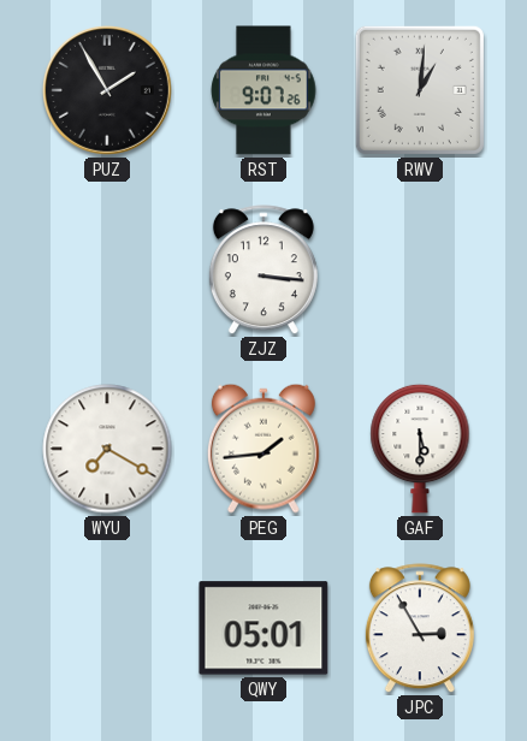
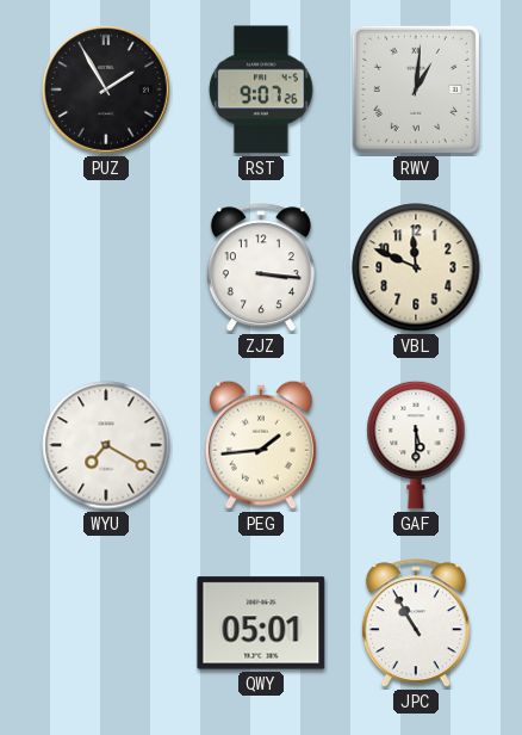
VBL: none -> 11:49
JPC: 2:55 -> 10:55
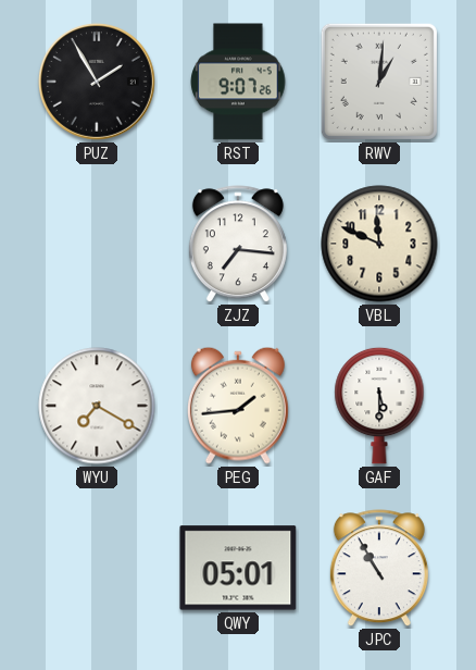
ZJZ: 3:16 -> 7:16
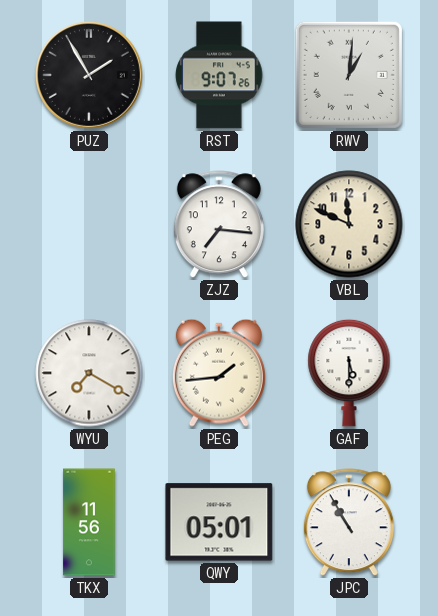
TKX: none -> 11:56
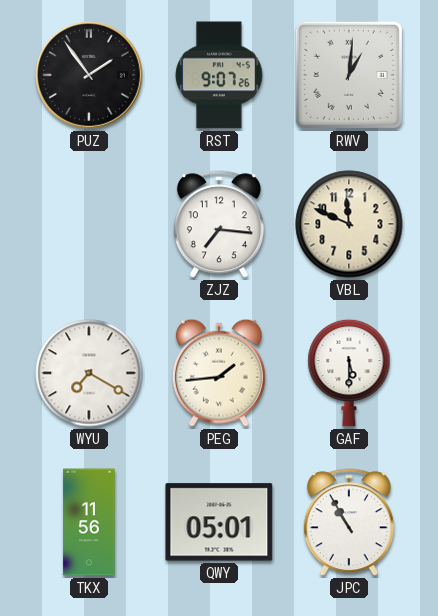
PUZ: 1:55 -> 1:54
